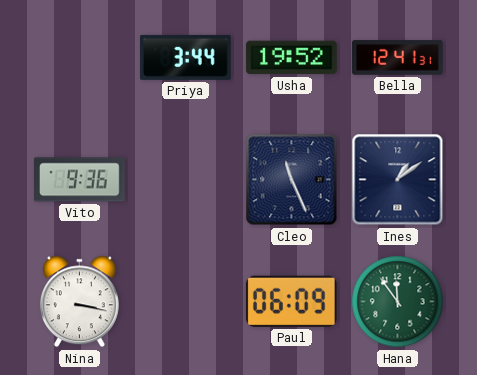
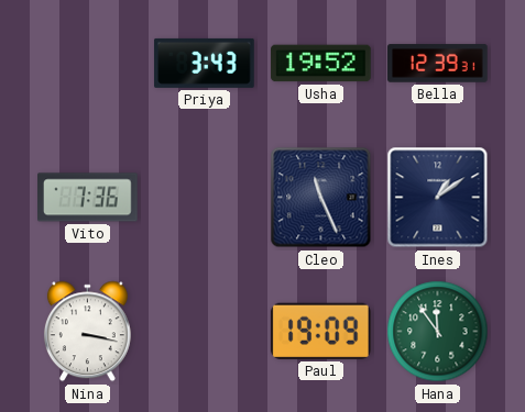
Priya: 3:44 -> 3:43
Bella: 12:41 -> 12:39
Vito: 9:36 -> 7:36
Paul: 06:09 -> 19:09
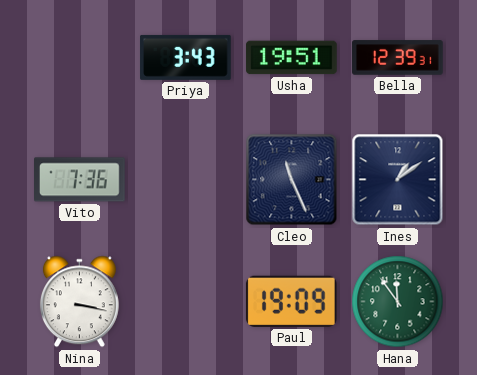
Usha: 19:52 -> 19:51
